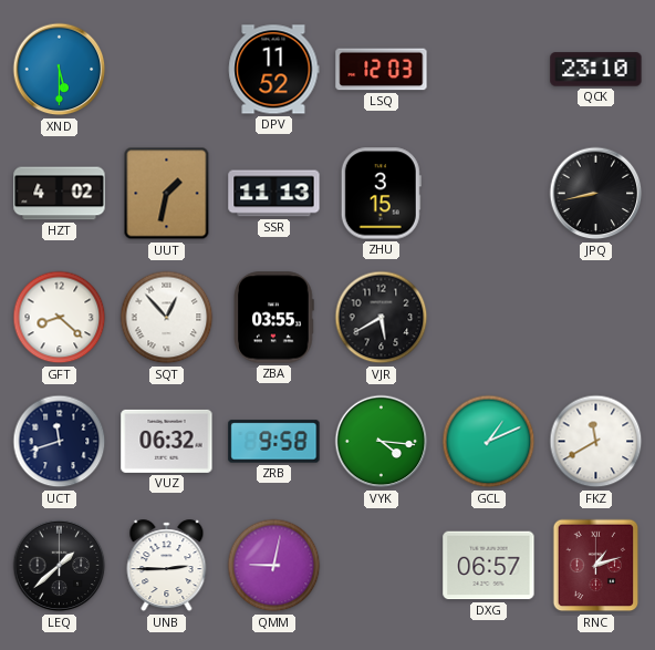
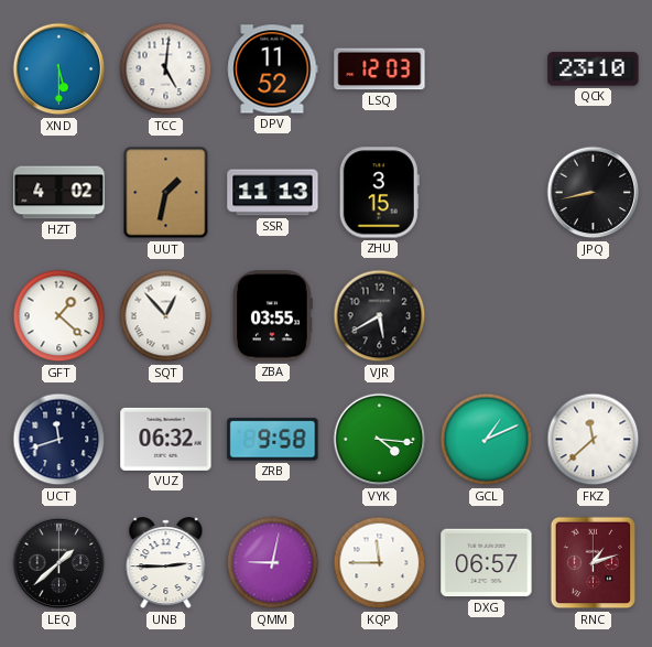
TCC: none -> 5:01
GFT: 8:22 -> 1:22
FKZ: 11:40 -> 11:38
KQP: none -> 11:45
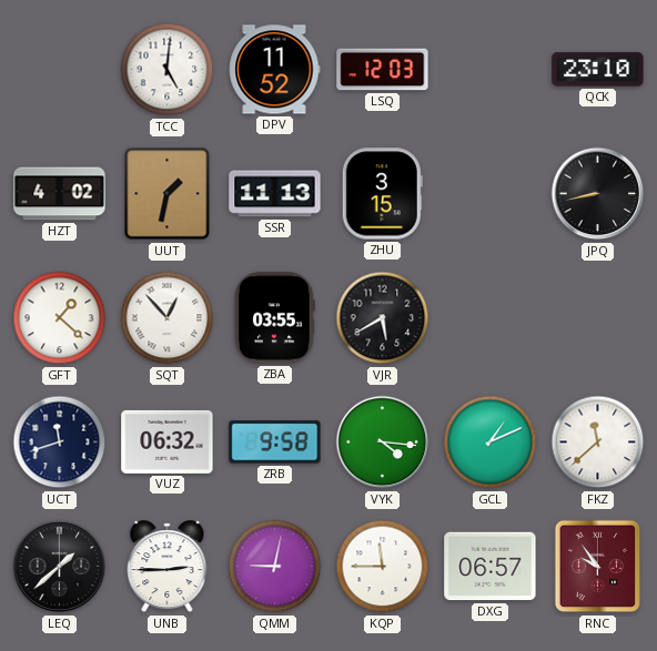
XND: 5:30 -> none
RNC: 1:12 -> 9:54
